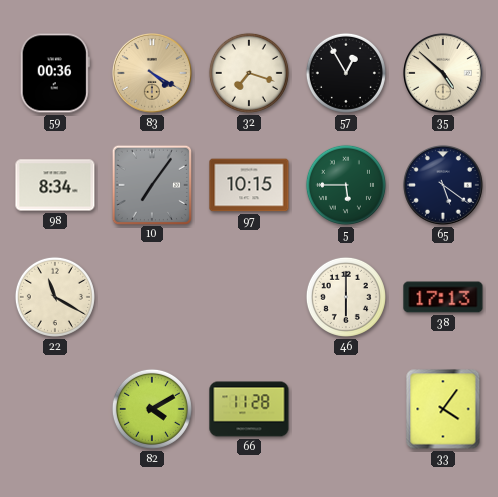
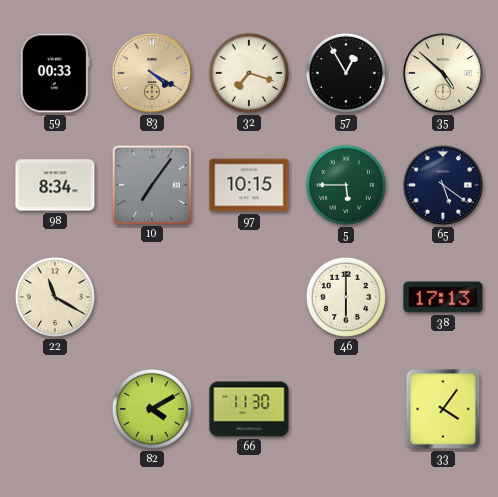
59: 00:36 -> 00:33
66: 11:28 -> 11:30
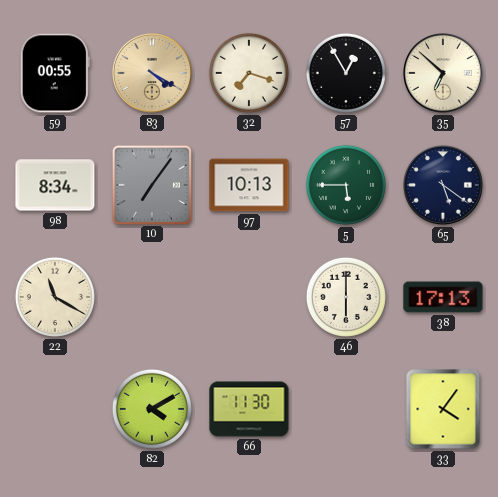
59: 00:33 -> 00:55
35: 4:52 -> 6:52
97: 10:15 -> 10:13
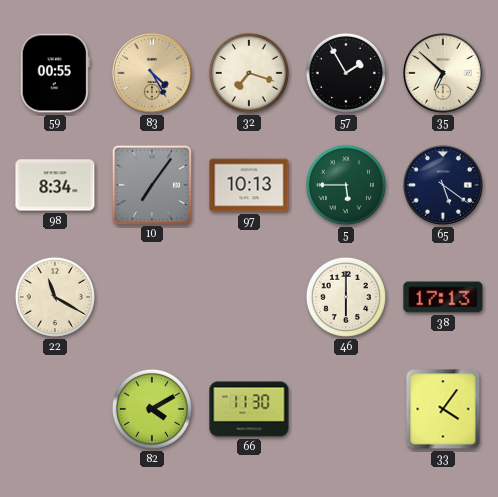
83: 4:20 -> 4:25
57: 12:55 -> 1:55
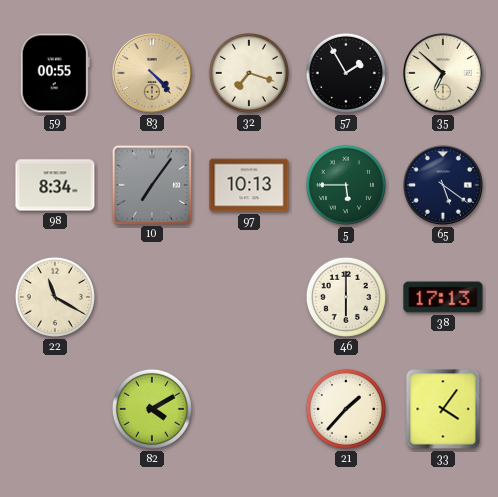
83: 4:25 -> 4:23
66: 11:30 -> none
21: none -> 1:37
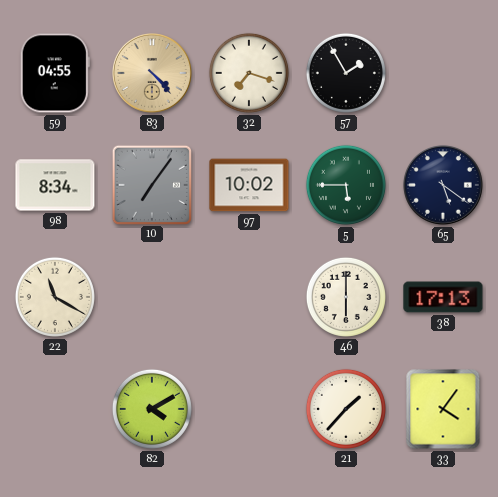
59: 00:55 -> 04:55
35: 6:52 -> none
97: 10:13 -> 10:02
